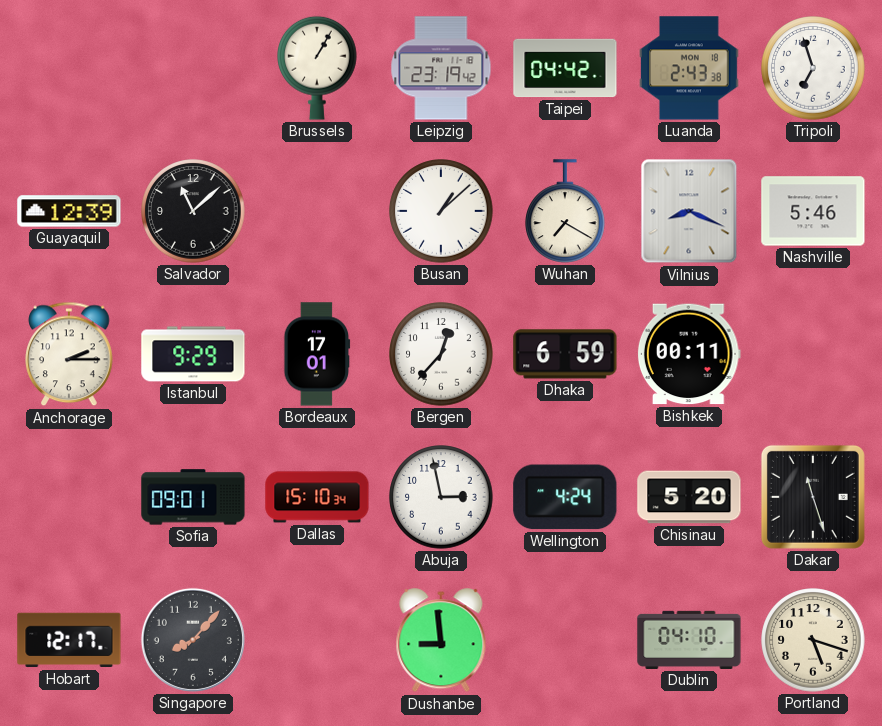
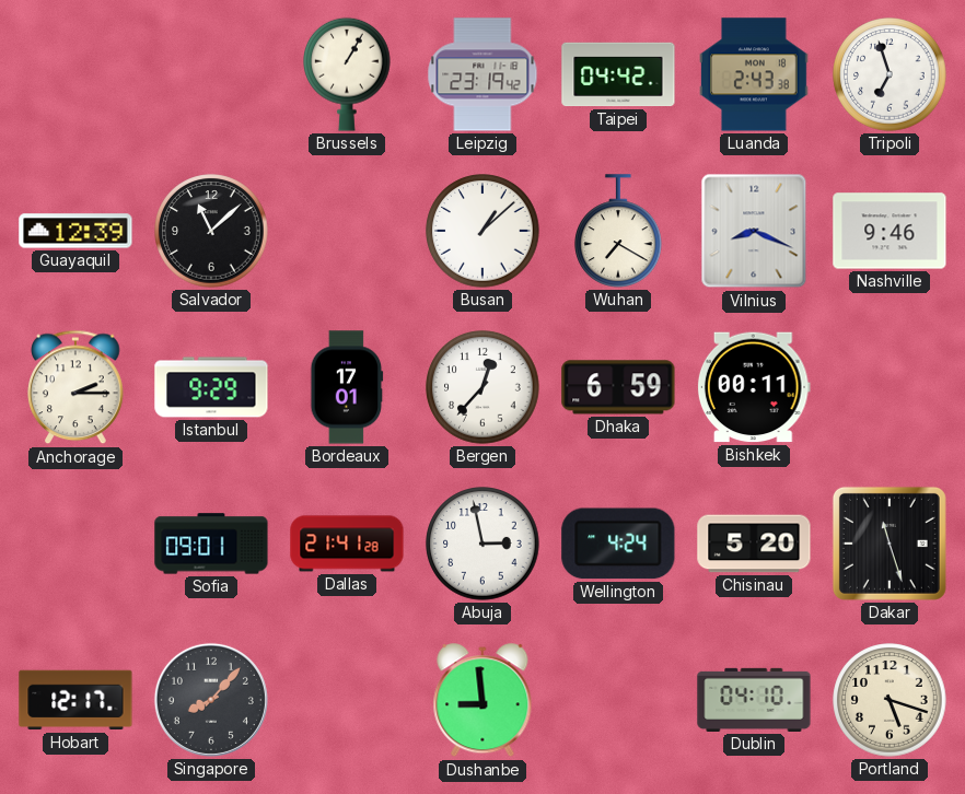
Nashville: 5:46 -> 9:46
Dallas: 15:10 -> 21:41
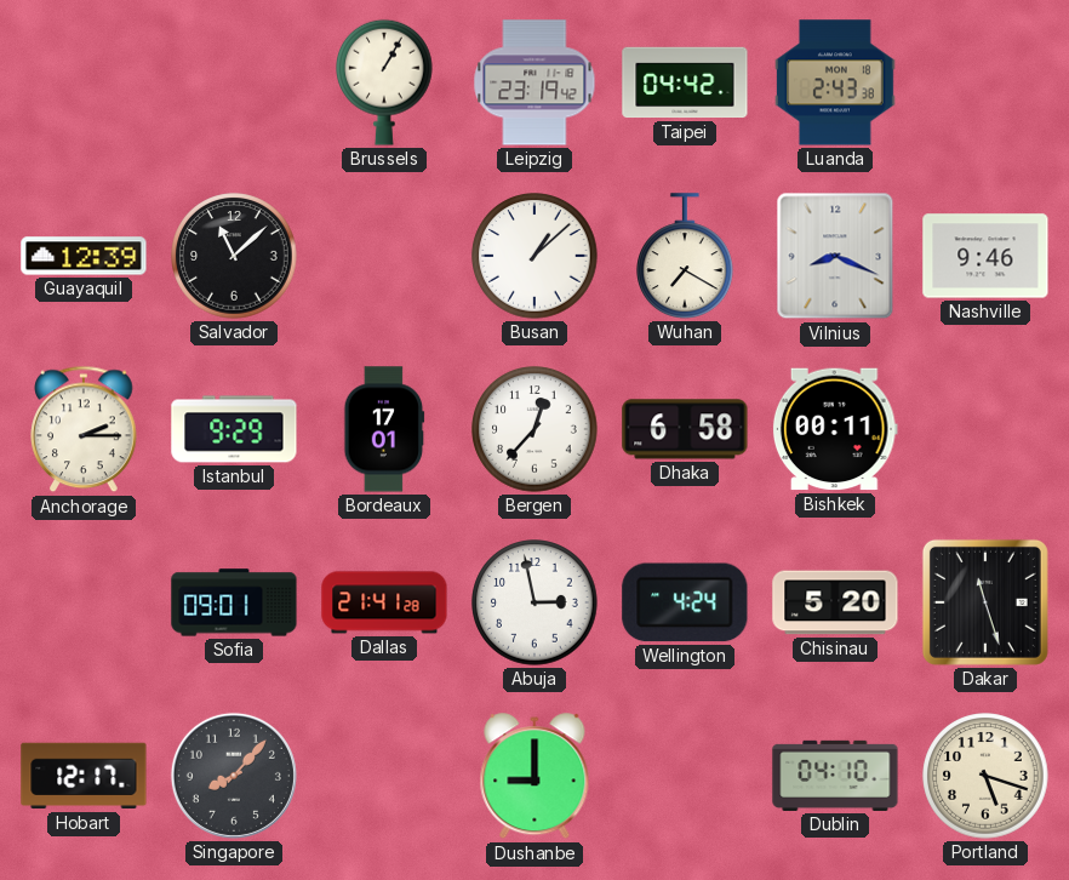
Tripoli: 6:57 -> none
Dhaka: 6:59 -> 6:58
Dushanbe: 8:59 -> 9:00
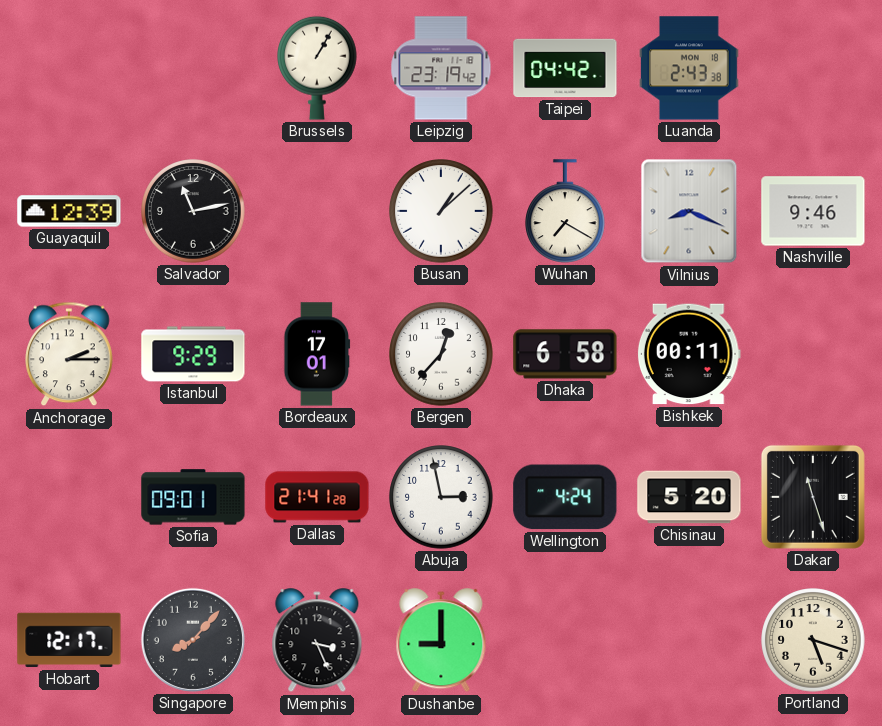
Salvador: 11:08 -> 11:13
Memphis: none -> 3:26
Dublin: 04:10 -> none
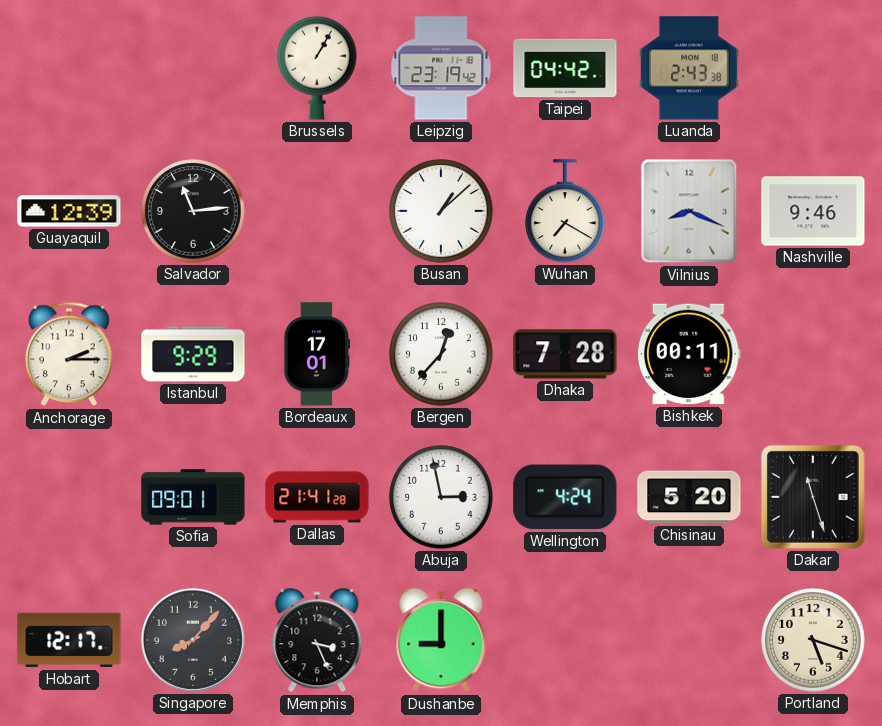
Salvador: 11:13 -> 11:14
Dhaka: 6:58 -> 7:28
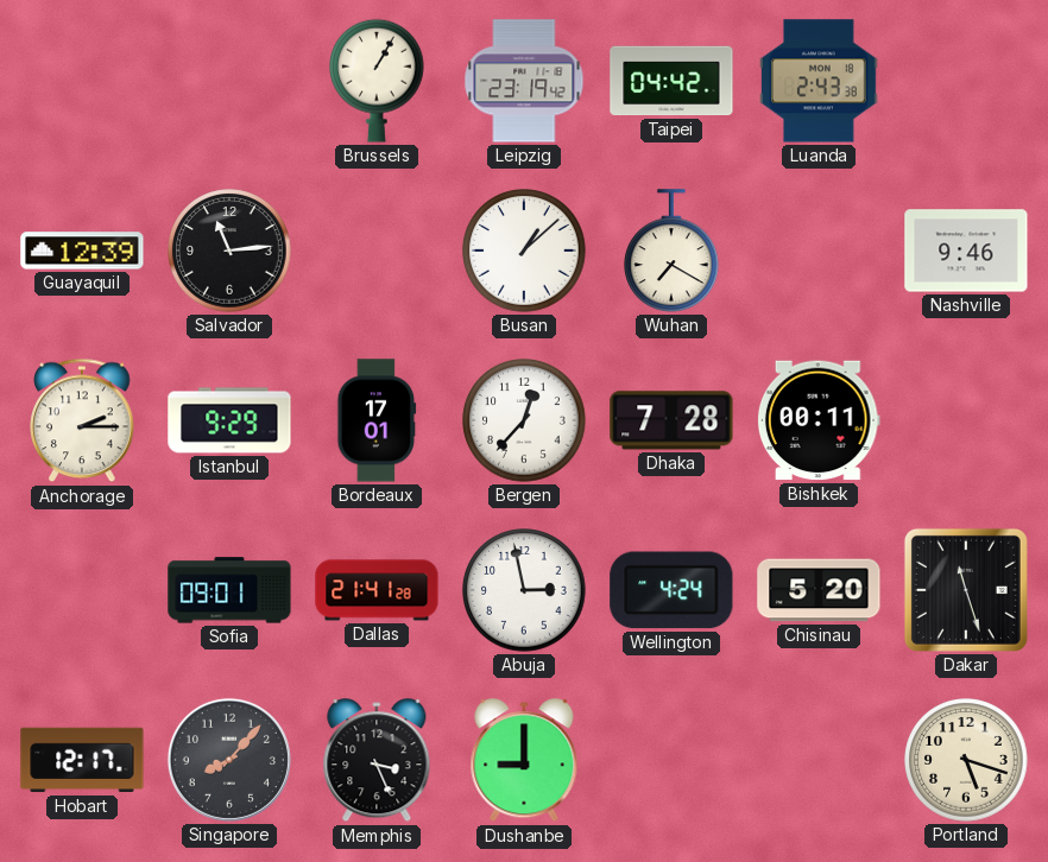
Vilnius: 8:19 -> none
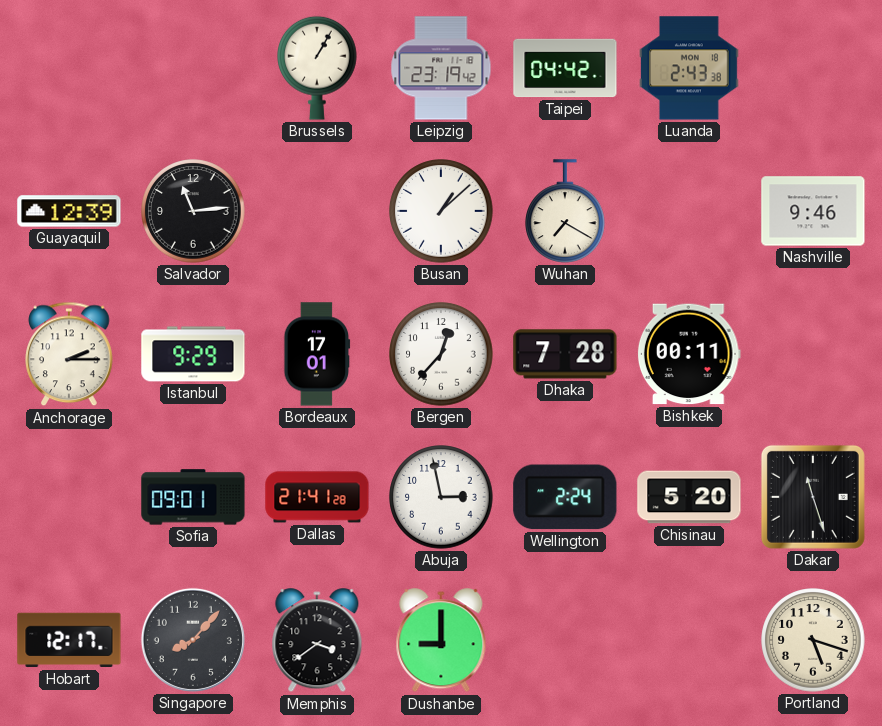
Wellington: 4:24 -> 2:24
Memphis: 3:26 -> 3:39
